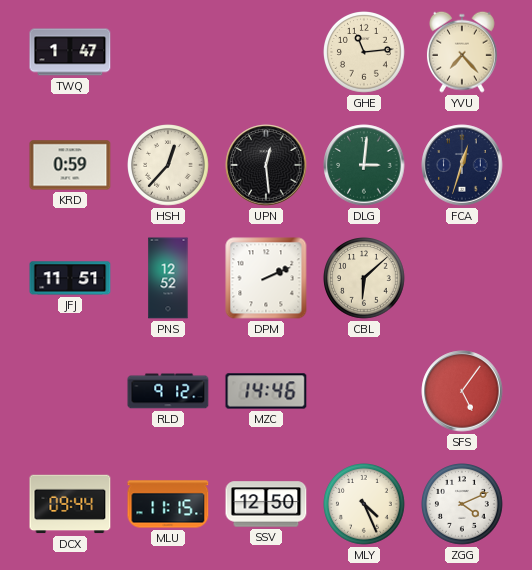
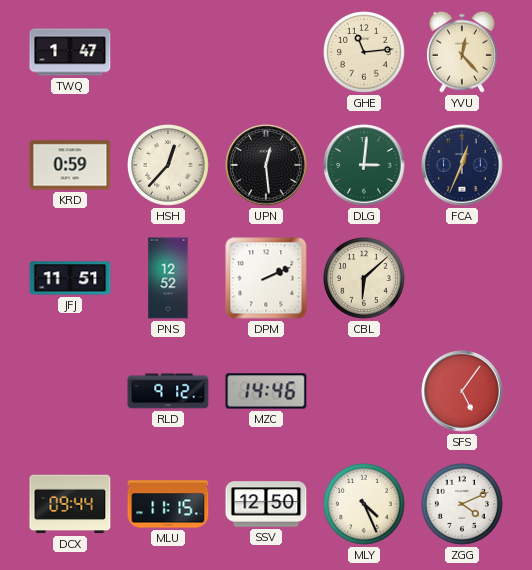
YVU: 7:23 -> 12:23
FCA: 12:33 -> 12:34
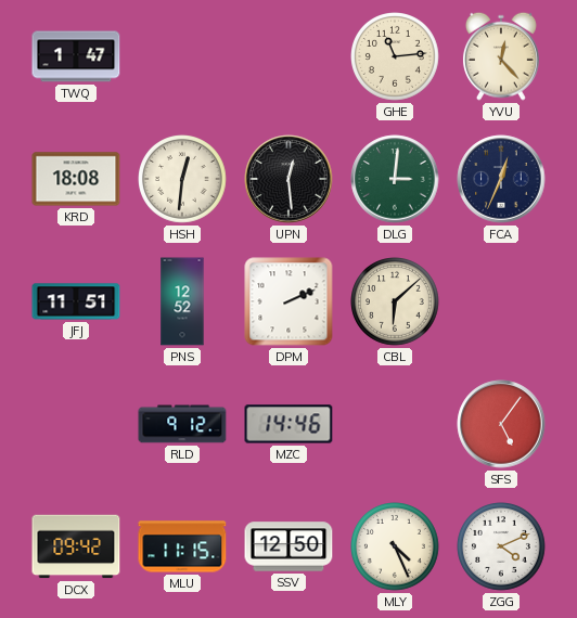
KRD: 0:59 -> 18:08
HSH: 12:37 -> 12:31
DCX: 09:44 -> 09:42
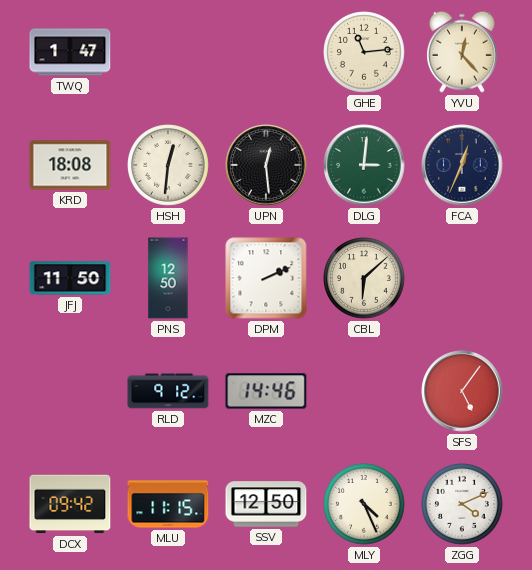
JFJ: 11:51 -> 11:50
PNS: 12:52 -> 12:50
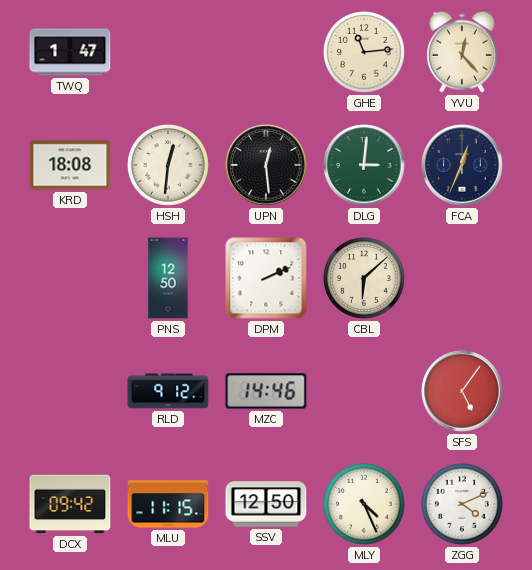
JFJ: 11:50 -> none
